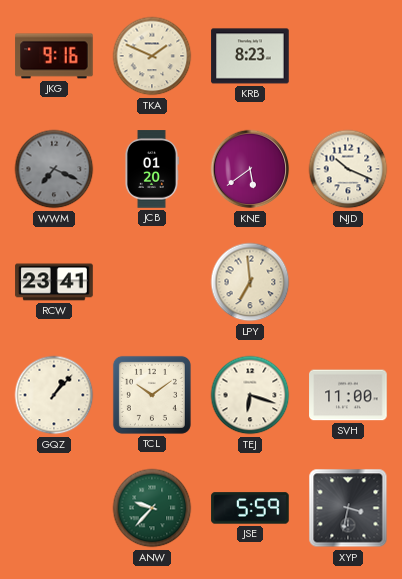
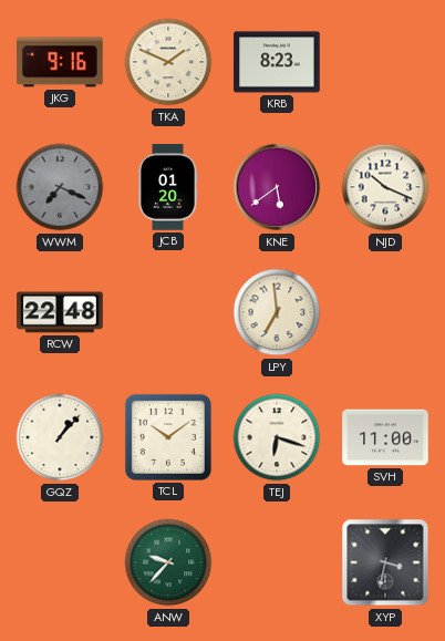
RCW: 23:41 -> 22:48
JSE: 5:59 -> none
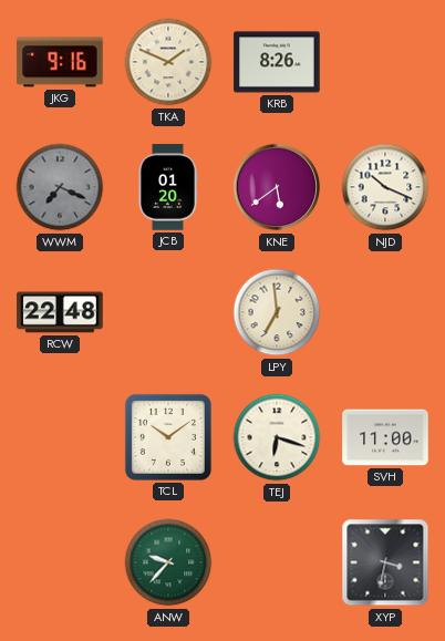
KRB: 8:23 -> 8:26
GQZ: 1:07 -> none
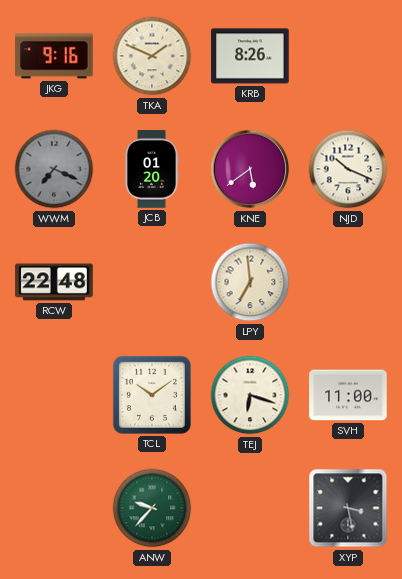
XYP: 3:32 -> 3:28
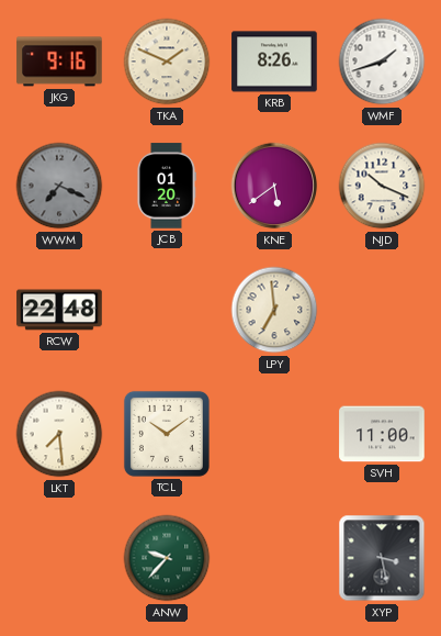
WMF: none -> 1:42
LKT: none -> 7:29
TEJ: 6:18 -> none
